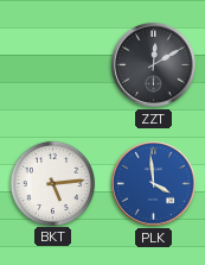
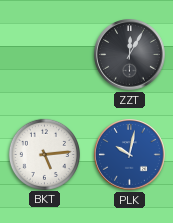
ZZT: 12:10 -> 12:05
PLK: 3:59 -> 10:02
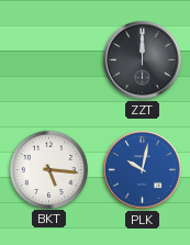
ZZT: 12:05 -> 12:00
BKT: 5:14 -> 5:16
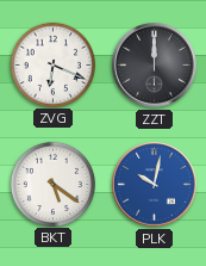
ZVG: none -> 6:19
BKT: 5:16 -> 5:21
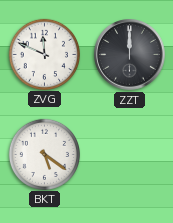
ZVG: 6:19 -> 11:49
PLK: 10:02 -> none
